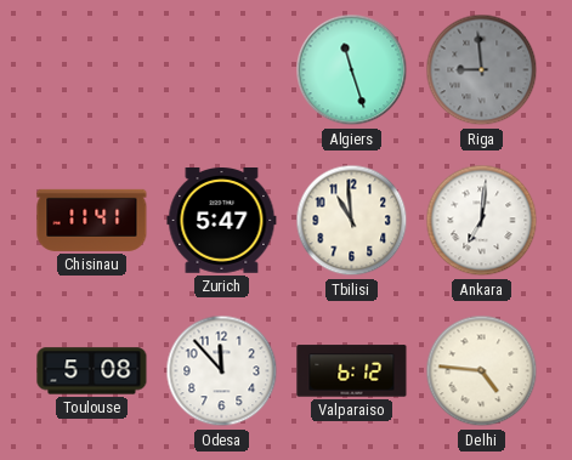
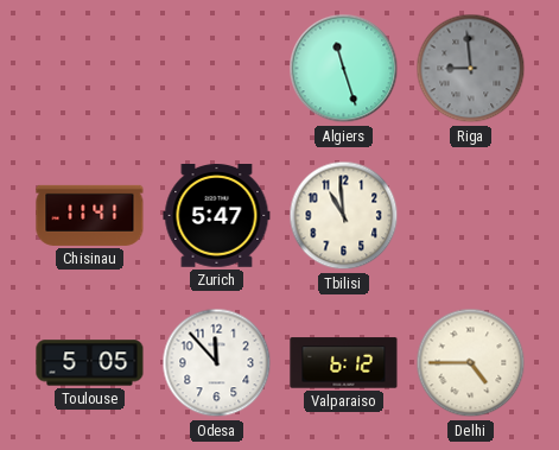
Ankara: 7:01 -> none
Toulouse: 5:08 -> 5:05
Delhi: 4:46 -> 4:45
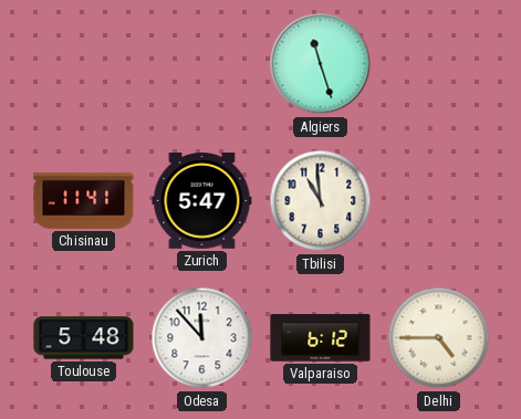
Riga: 8:59 -> none
Toulouse: 5:05 -> 5:48
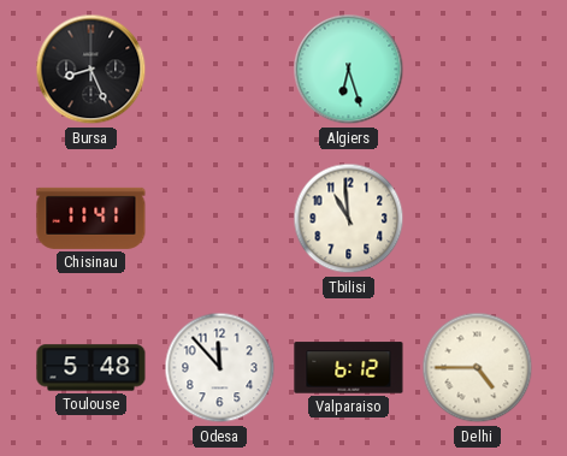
Bursa: none -> 8:26
Algiers: 11:27 -> 6:27
Zurich: 5:47 -> none
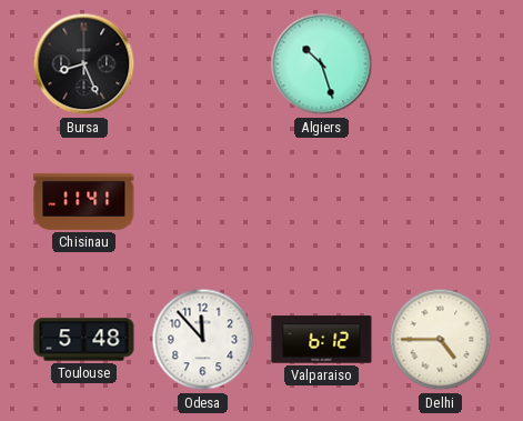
Algiers: 6:27 -> 10:27
Tbilisi: 10:59 -> none
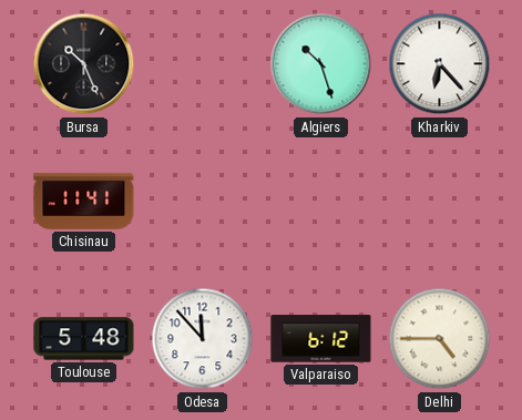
Bursa: 8:26 -> 10:26
Kharkiv: none -> 6:23
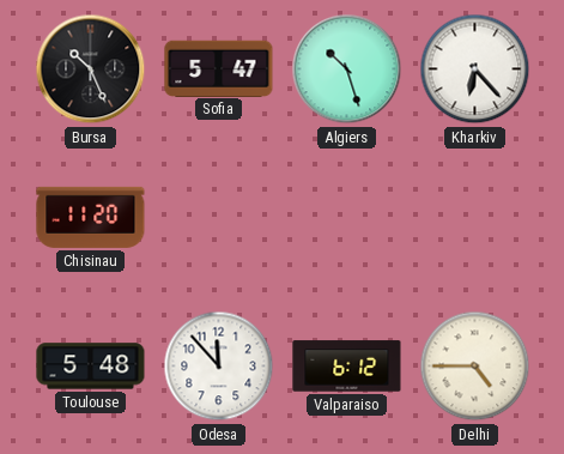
Sofia: none -> 5:47
Chisinau: 11:41 -> 11:20
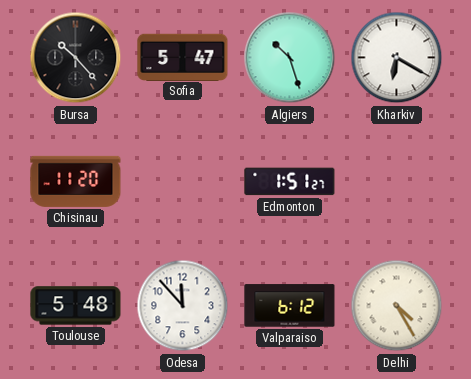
Bursa: 10:26 -> 10:23
Kharkiv: 6:23 -> 6:20
Edmonton: none -> 1:51
Delhi: 4:45 -> 4:25
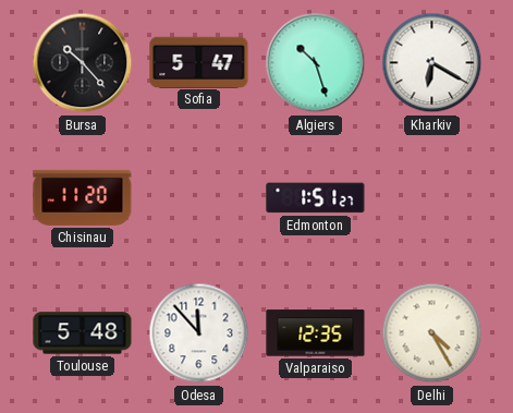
Valparaiso: 6:12 -> 12:35
